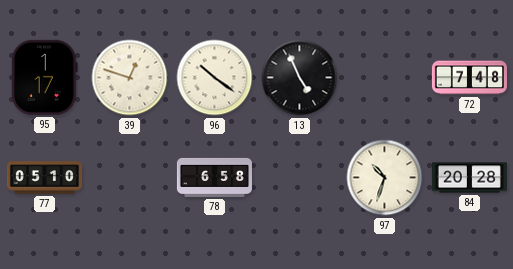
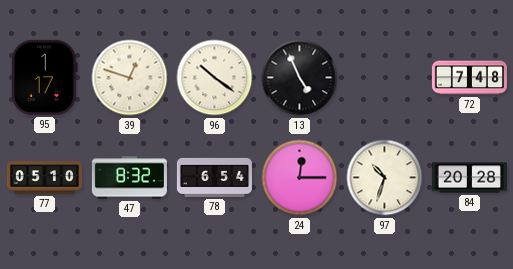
47: none -> 8:32
78: 6:58 -> 6:54
24: none -> 12:15
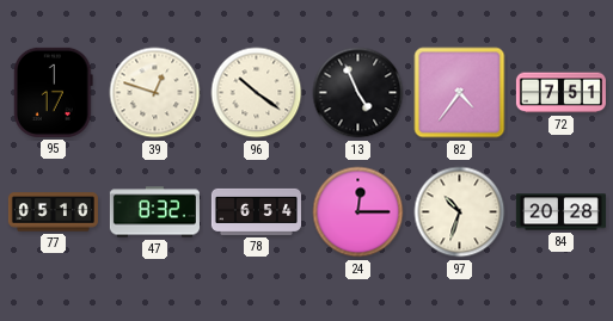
82: none -> 4:36
72: 7:48 -> 7:51
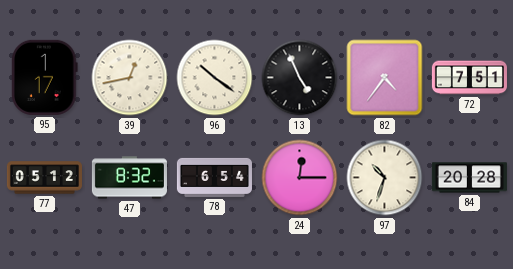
39: 12:48 -> 12:43
77: 05:10 -> 05:12
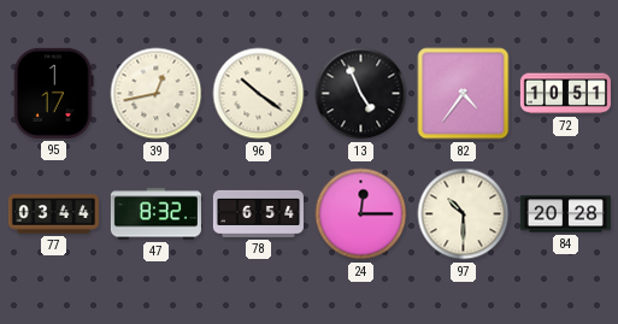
72: 7:51 -> 10:51
77: 05:12 -> 03:44
97: 10:33 -> 10:30
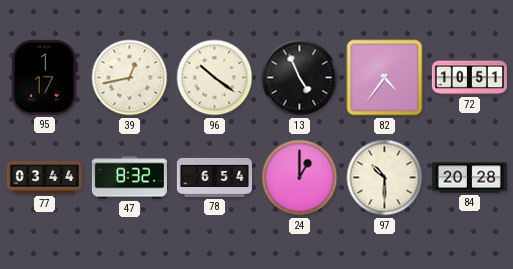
24: 12:15 -> 1:00
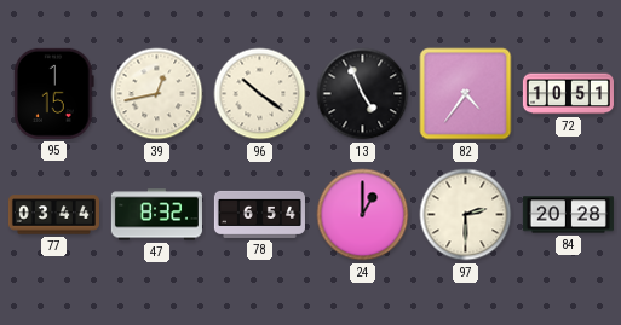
95: 1:17 -> 1:15
97: 10:30 -> 2:30
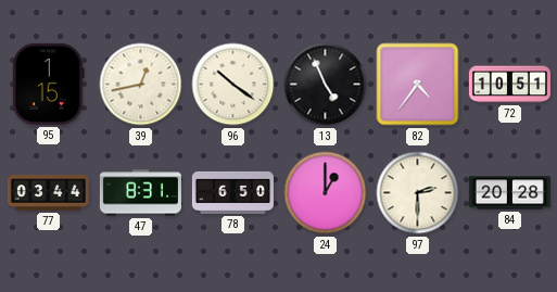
47: 8:32 -> 8:31
78: 6:54 -> 6:50
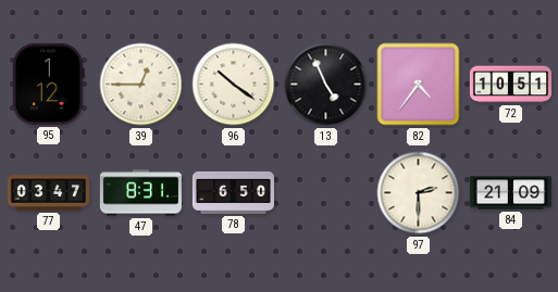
95: 1:15 -> 1:12
39: 12:43 -> 12:45
77: 03:44 -> 03:47
24: 1:00 -> none
84: 20:28 -> 21:09
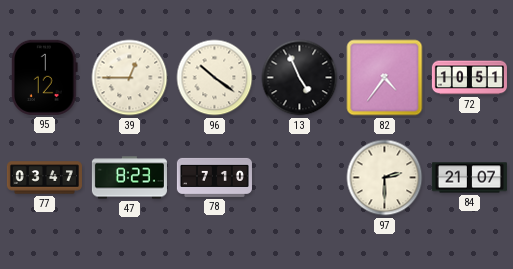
47: 8:31 -> 8:23
78: 6:50 -> 7:10
84: 21:09 -> 21:07
